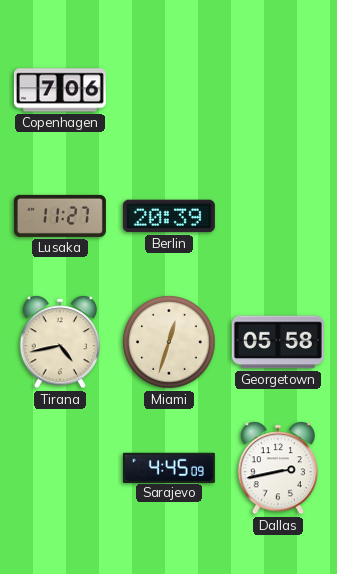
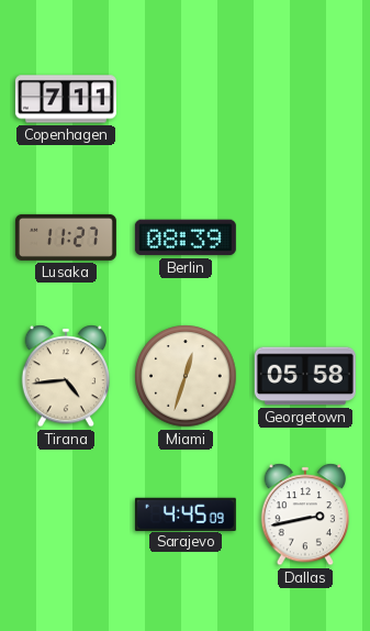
Copenhagen: 7:06 -> 7:11
Berlin: 20:39 -> 08:39
Tirana: 4:43 -> 4:44
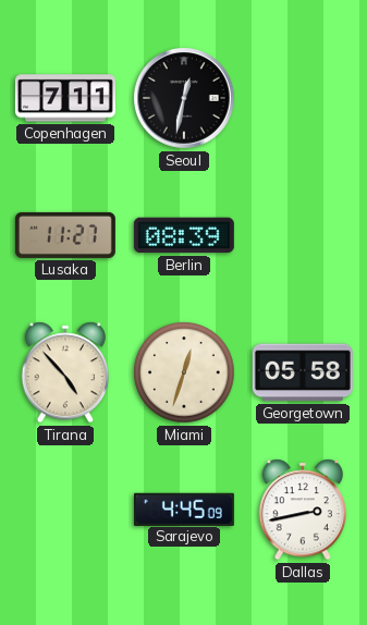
Seoul: none -> 12:32
Tirana: 4:44 -> 4:53
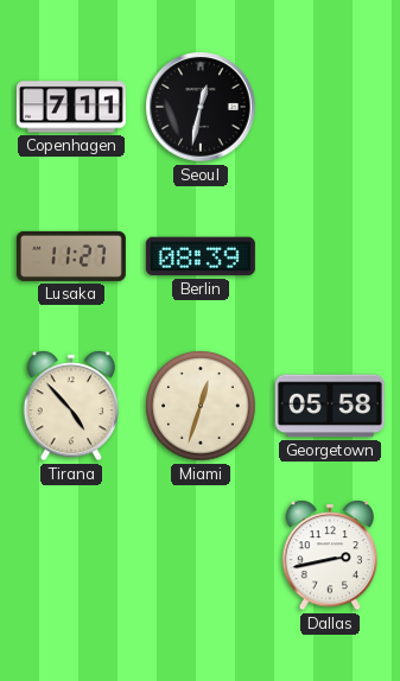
Sarajevo: 4:45 -> none
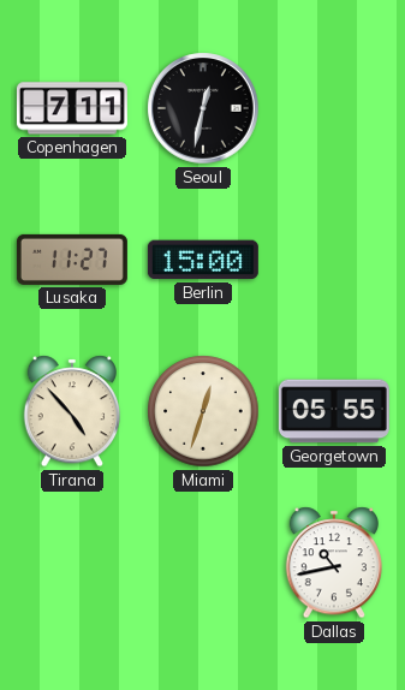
Berlin: 08:39 -> 15:00
Georgetown: 05:58 -> 05:55
Dallas: 2:43 -> 10:43
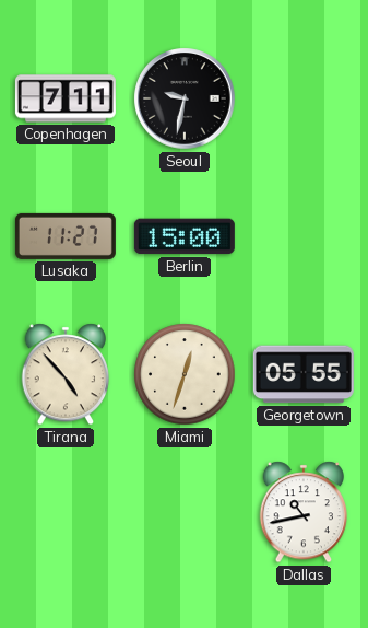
Seoul: 12:32 -> 9:32
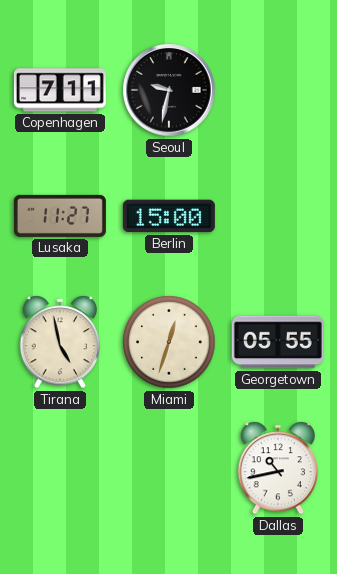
Tirana: 4:53 -> 4:58
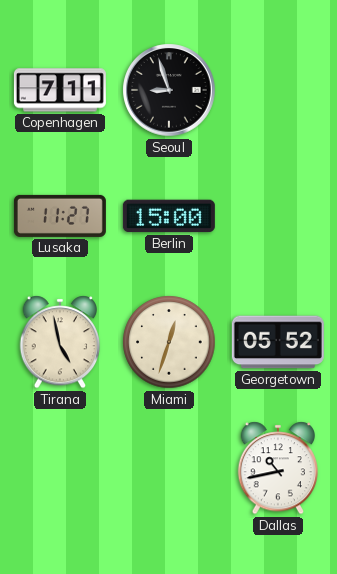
Seoul: 9:32 -> 8:57
Georgetown: 05:55 -> 05:52
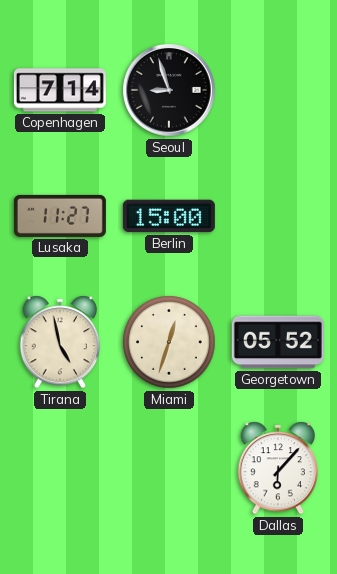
Copenhagen: 7:11 -> 7:14
Dallas: 10:43 -> 6:07
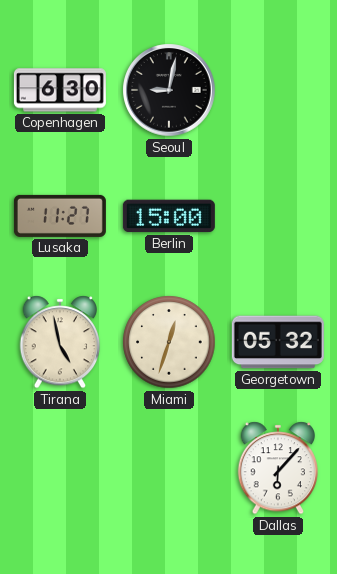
Copenhagen: 7:14 -> 6:30
Seoul: 8:57 -> 9:02
Georgetown: 05:52 -> 05:32
